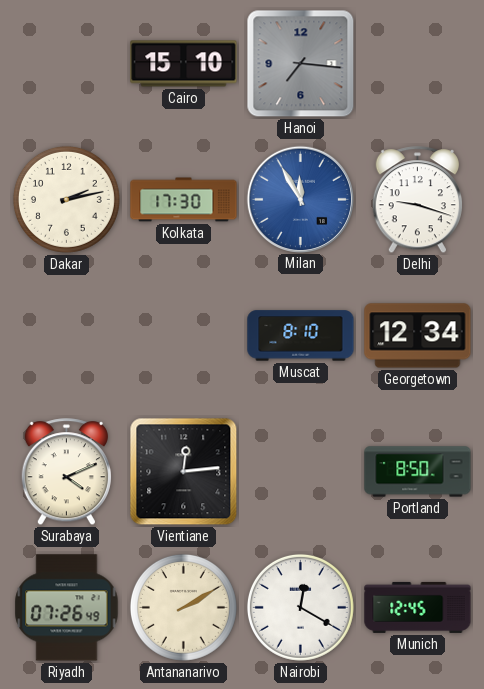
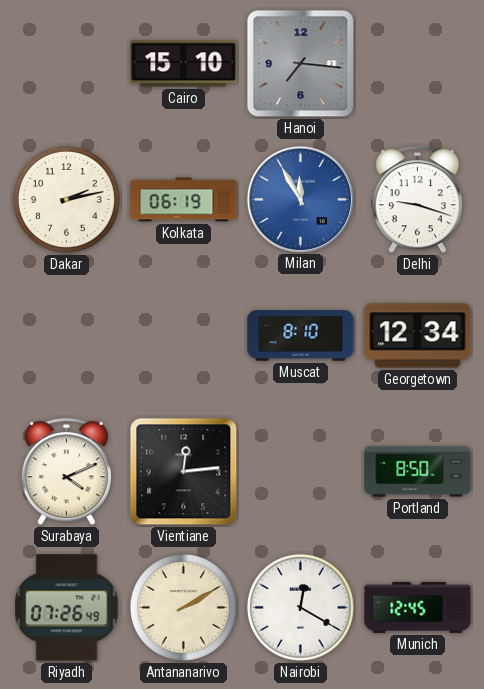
Kolkata: 17:30 -> 06:19
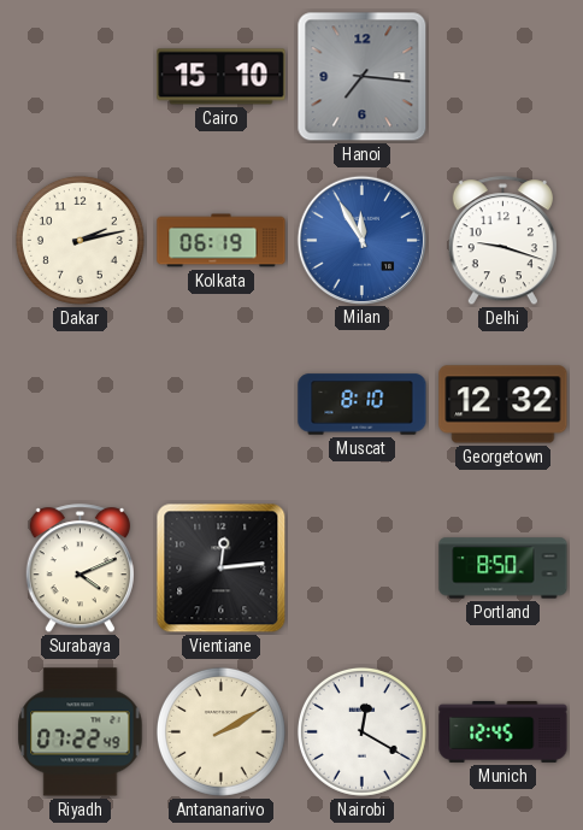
Georgetown: 12:34 -> 12:32
Riyadh: 07:26 -> 07:22
